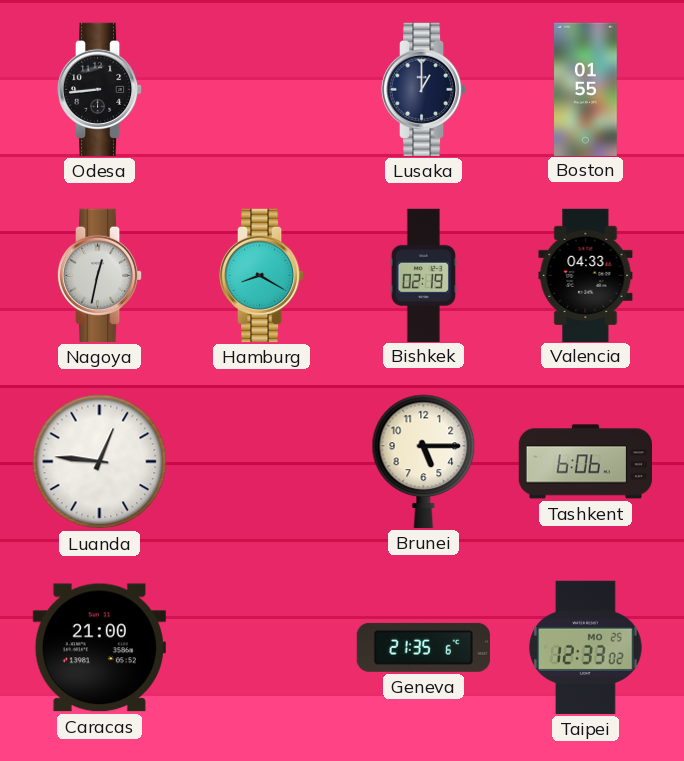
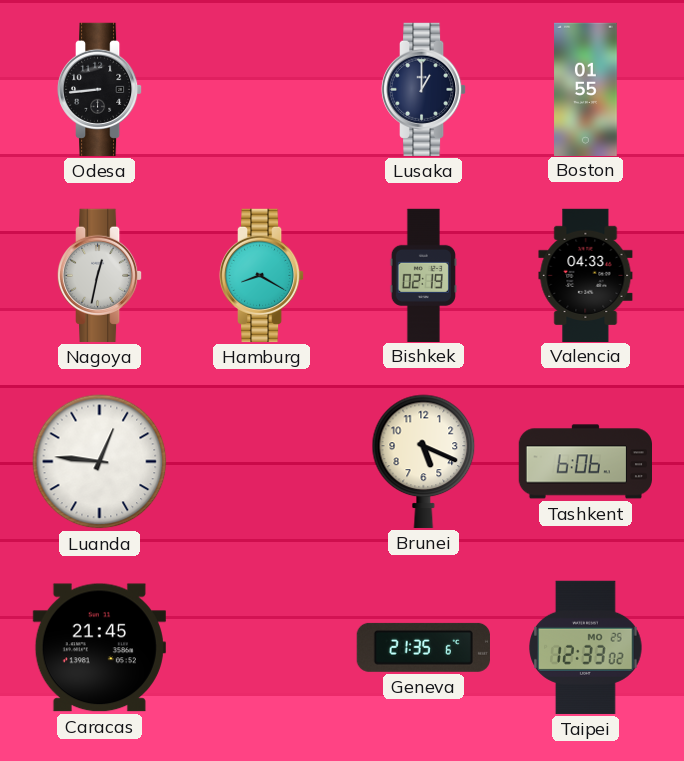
Brunei: 5:15 -> 5:19
Caracas: 21:00 -> 21:45
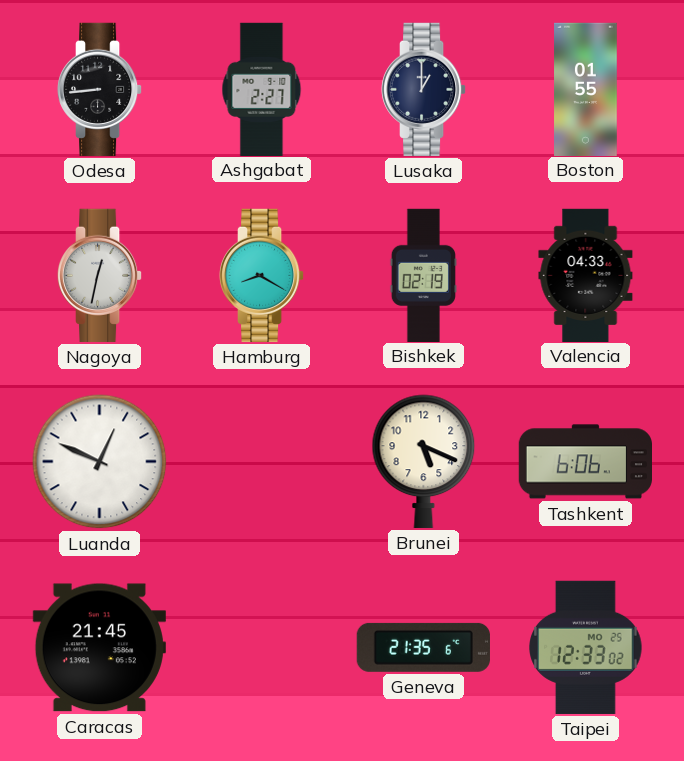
Ashgabat: none -> 2:27
Luanda: 12:46 -> 12:49
